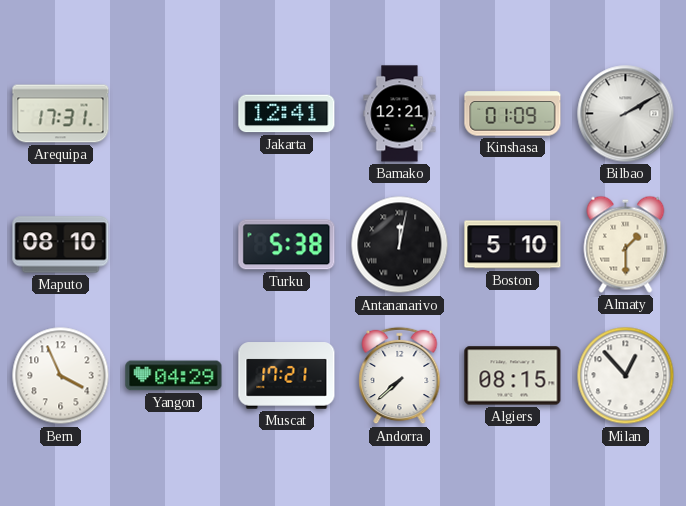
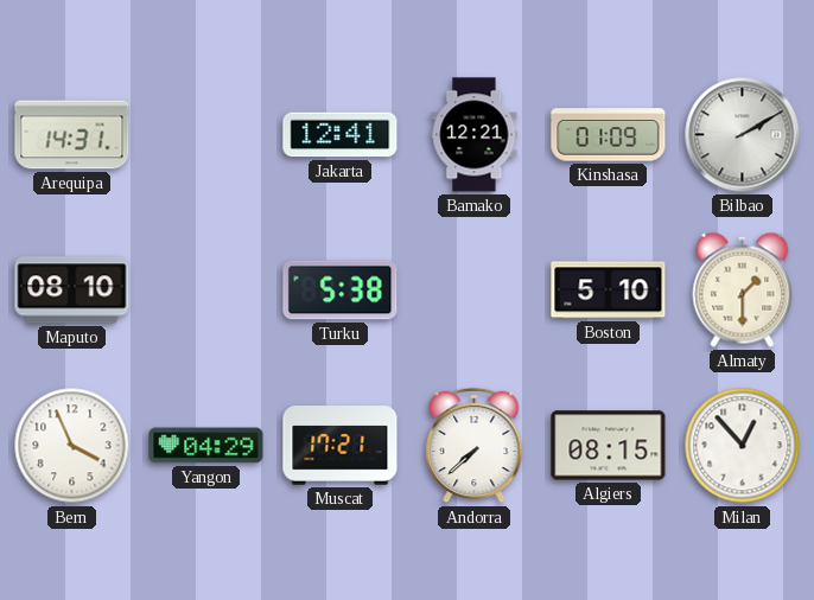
Arequipa: 17:31 -> 14:31
Antananarivo: 12:02 -> none
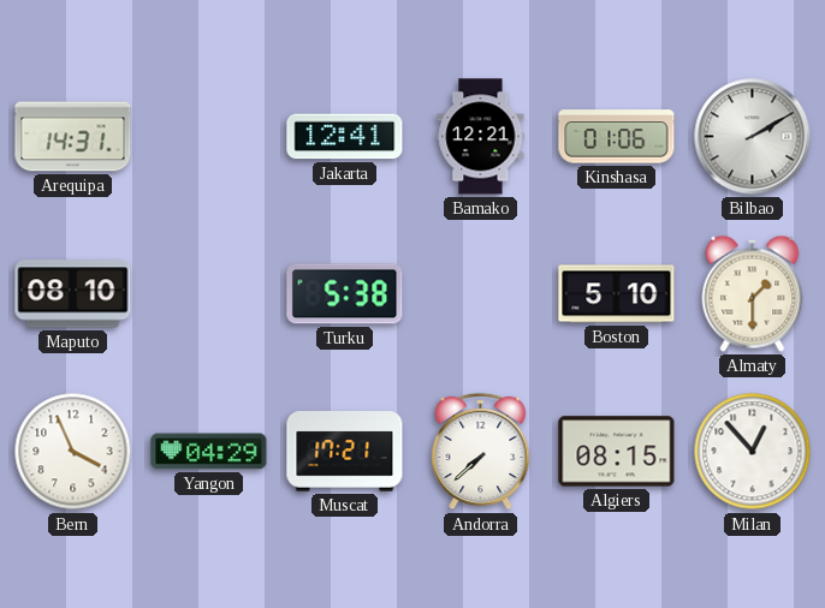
Kinshasa: 01:09 -> 01:06
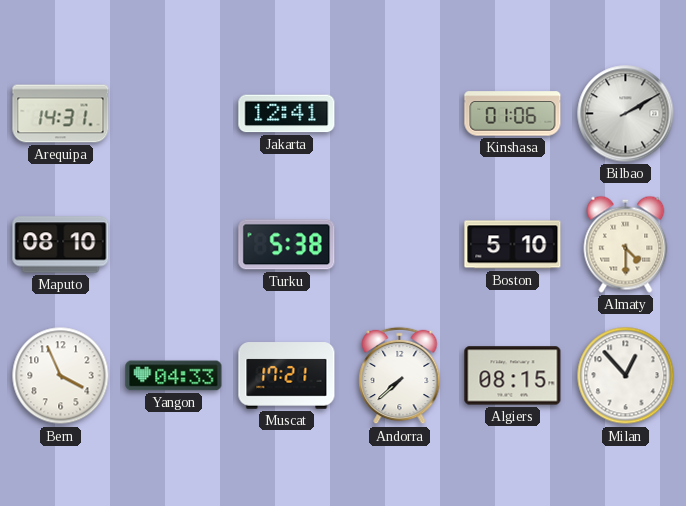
Bamako: 12:21 -> none
Almaty: 1:30 -> 4:30
Yangon: 04:29 -> 04:33
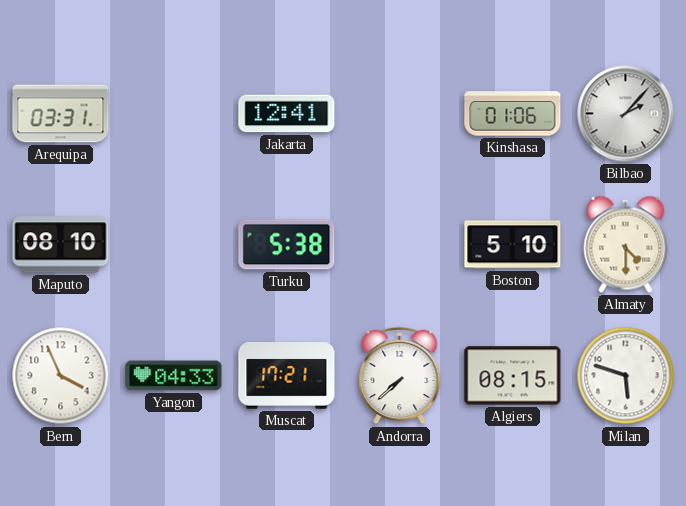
Arequipa: 14:31 -> 03:31
Bilbao: 2:10 -> 2:07
Milan: 12:53 -> 5:48
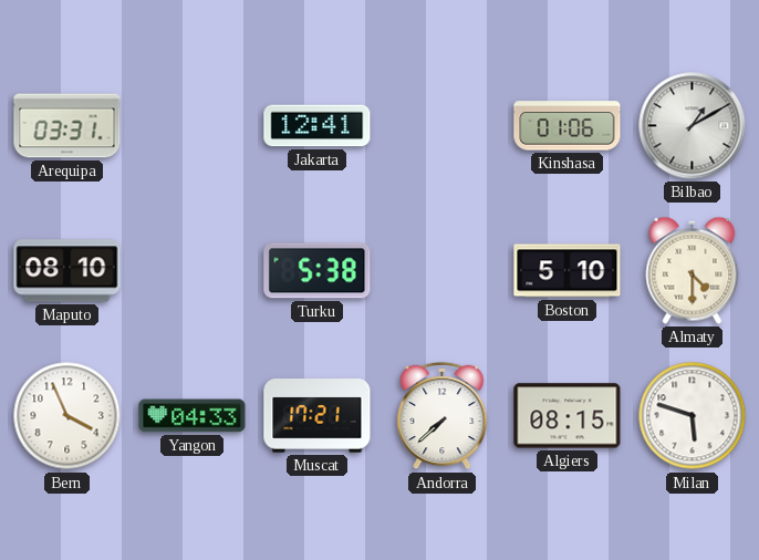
Bilbao: 2:07 -> 1:10
